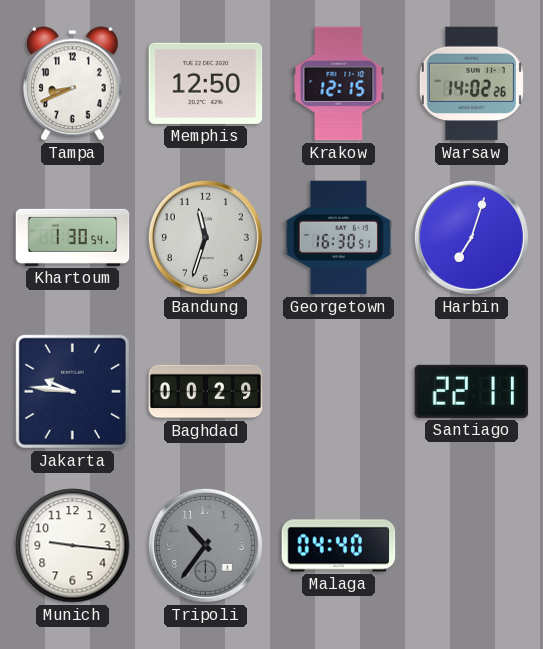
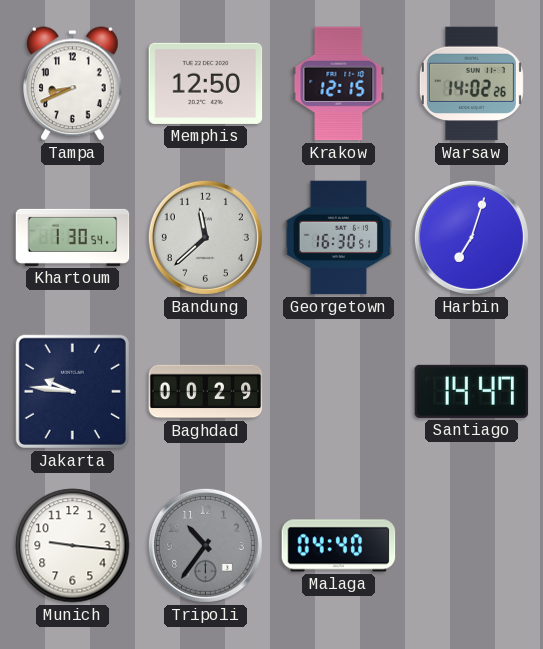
Bandung: 11:33 -> 11:38
Santiago: 22:11 -> 14:47
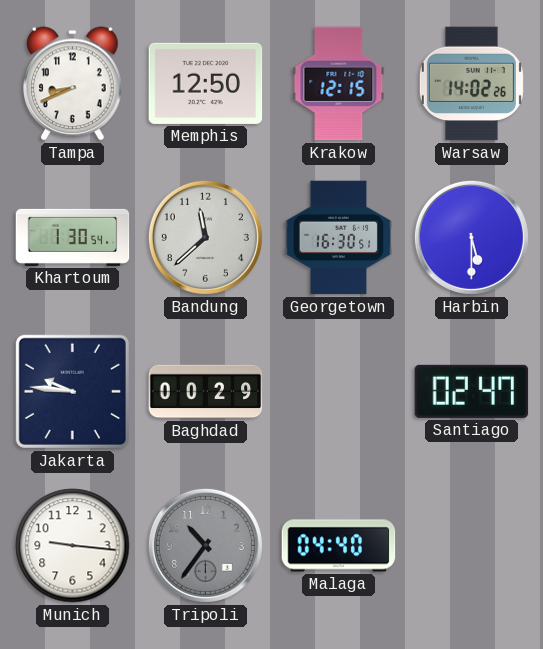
Harbin: 7:03 -> 5:30
Santiago: 14:47 -> 02:47
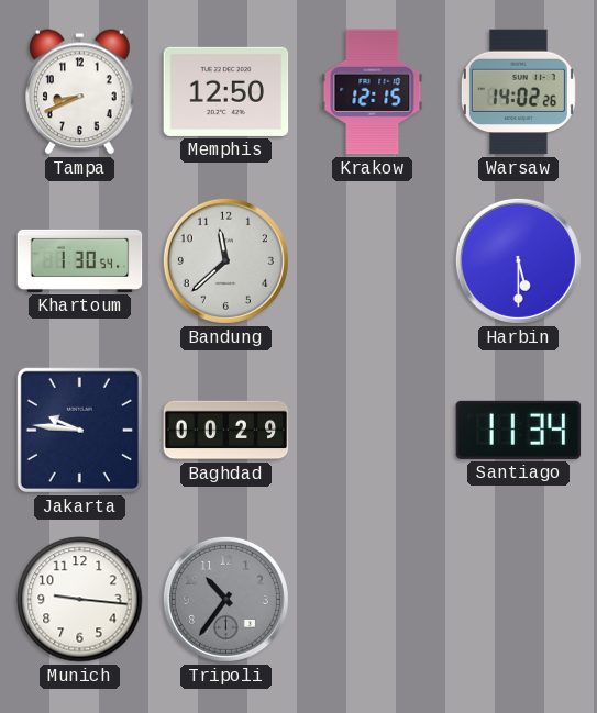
Georgetown: 16:30 -> none
Santiago: 02:47 -> 11:34
Malaga: 04:40 -> none
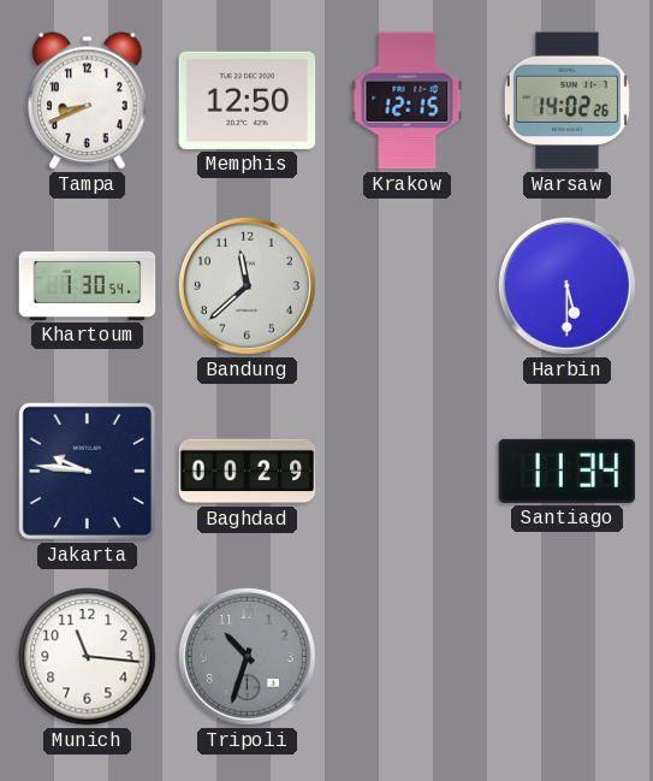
Munich: 9:16 -> 11:16
Tripoli: 10:36 -> 10:33
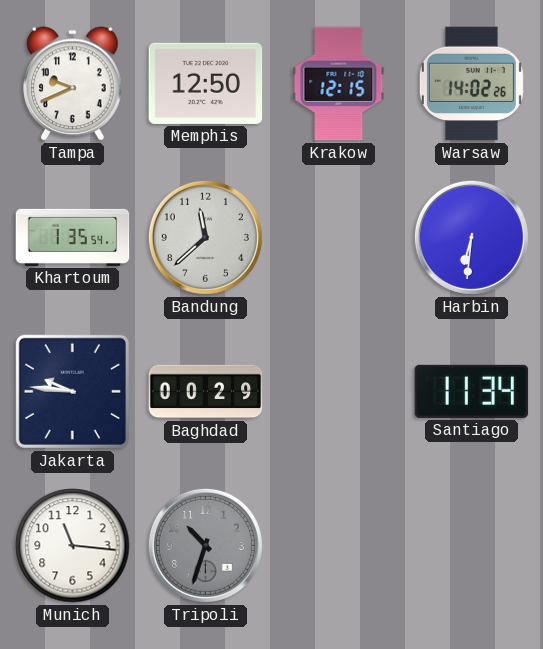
Tampa: 8:41 -> 9:41
Khartoum: 1:30 -> 1:35
Harbin: 5:30 -> 6:31
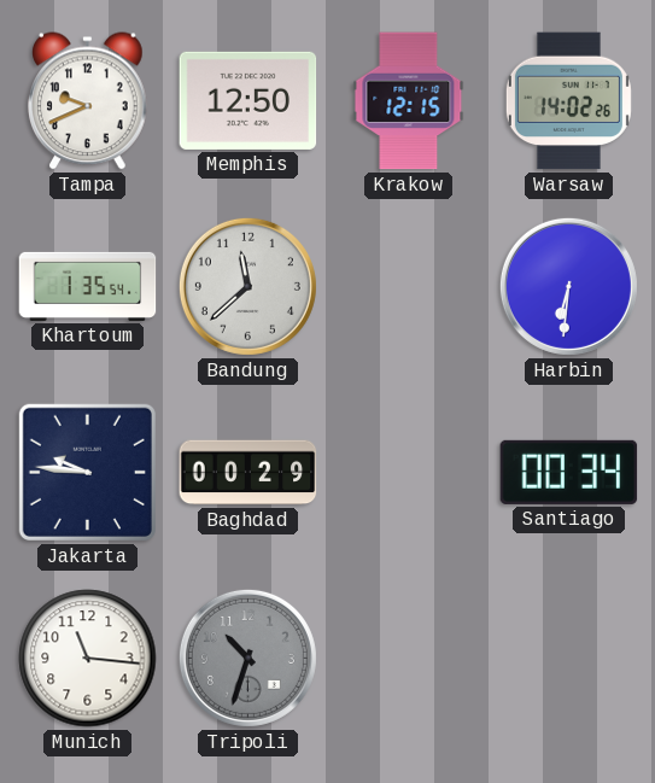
Santiago: 11:34 -> 00:34
